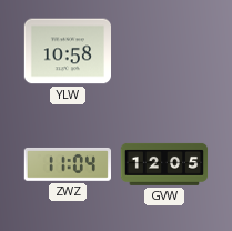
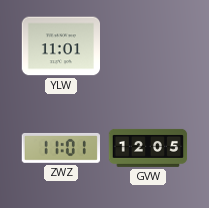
YLW: 10:58 -> 11:01
ZWZ: 11:04 -> 11:01
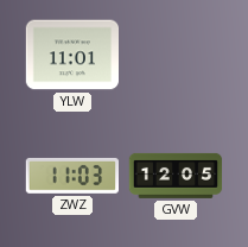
ZWZ: 11:01 -> 11:03
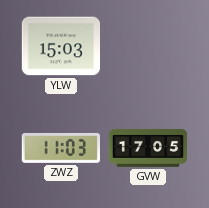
YLW: 11:01 -> 15:03
GVW: 12:05 -> 17:05
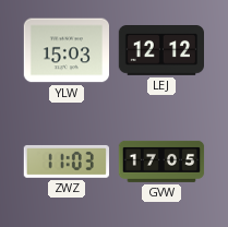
LEJ: none -> 12:12
